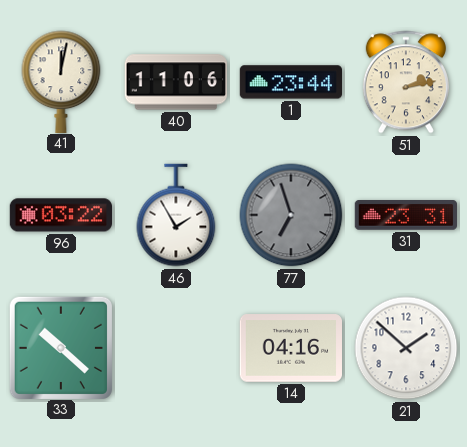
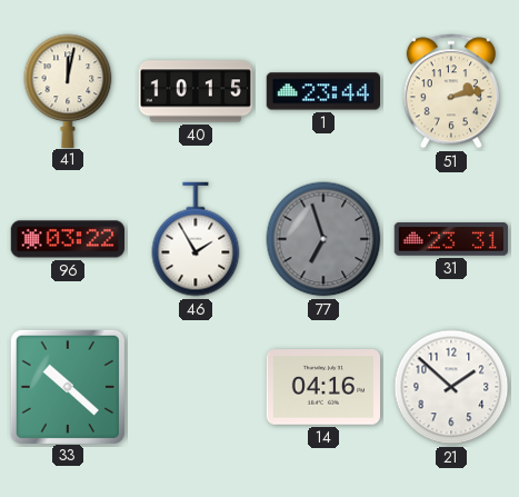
40: 11:06 -> 10:15
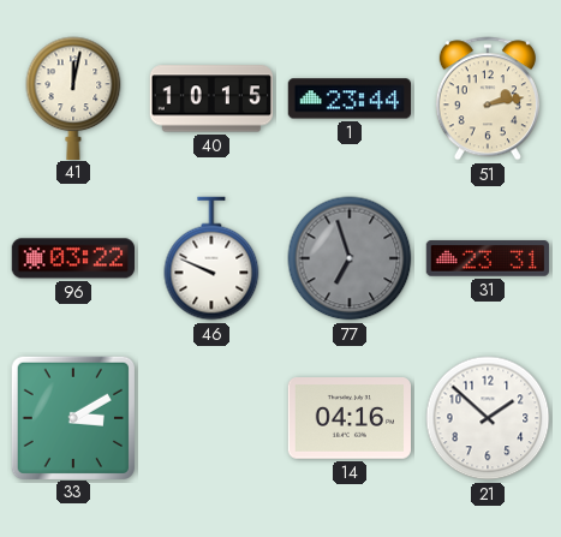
46: 1:55 -> 9:49
33: 10:22 -> 3:10
